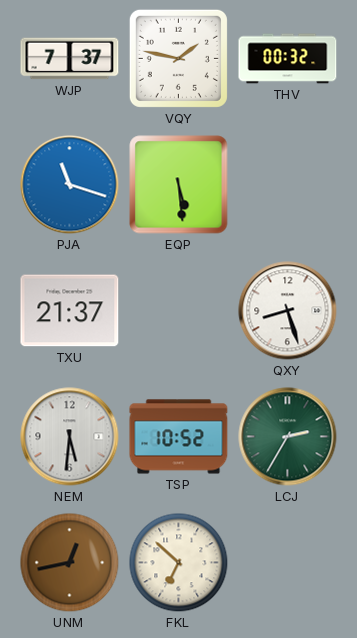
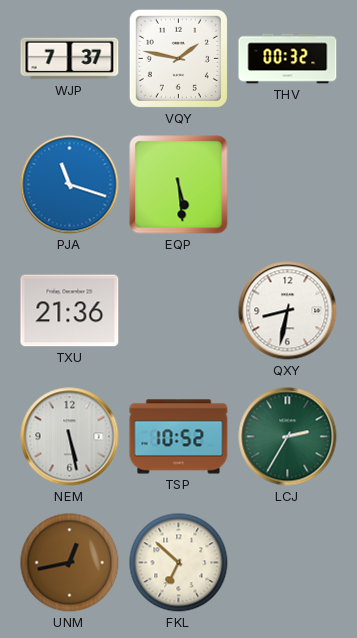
TXU: 21:37 -> 21:36
QXY: 8:27 -> 8:32
NEM: 5:31 -> 5:28
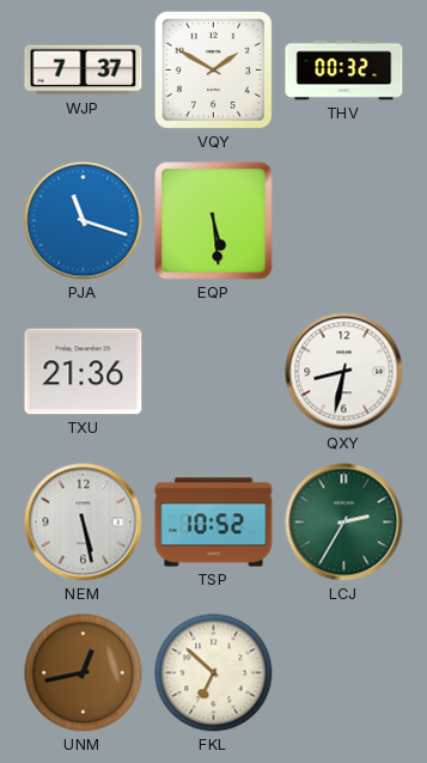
VQY: 1:47 -> 1:50
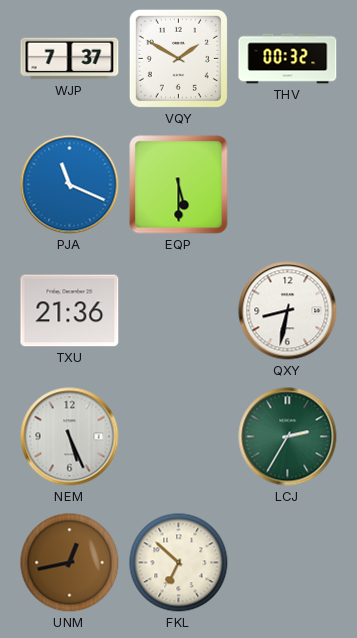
PJA: 11:18 -> 11:19
EQP: 5:29 -> 5:30
NEM: 5:28 -> 5:26
TSP: 10:52 -> none
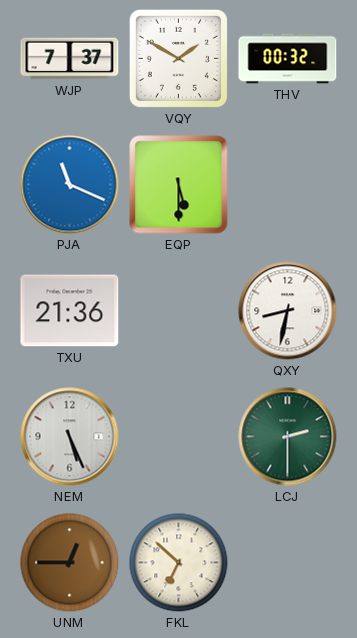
LCJ: 2:35 -> 2:30
UNM: 12:43 -> 12:45
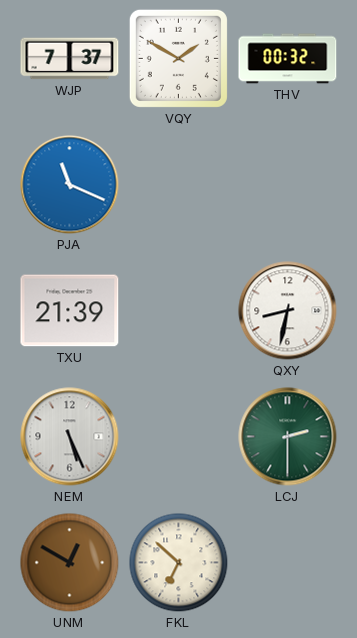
EQP: 5:30 -> none
TXU: 21:36 -> 21:39
UNM: 12:45 -> 12:50
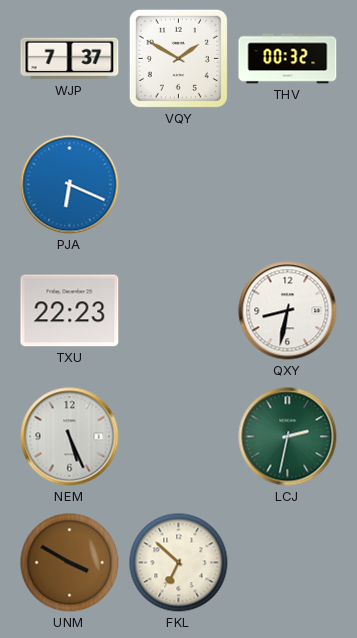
PJA: 11:19 -> 6:19
TXU: 21:39 -> 22:23
LCJ: 2:30 -> 2:32
UNM: 12:50 -> 3:50
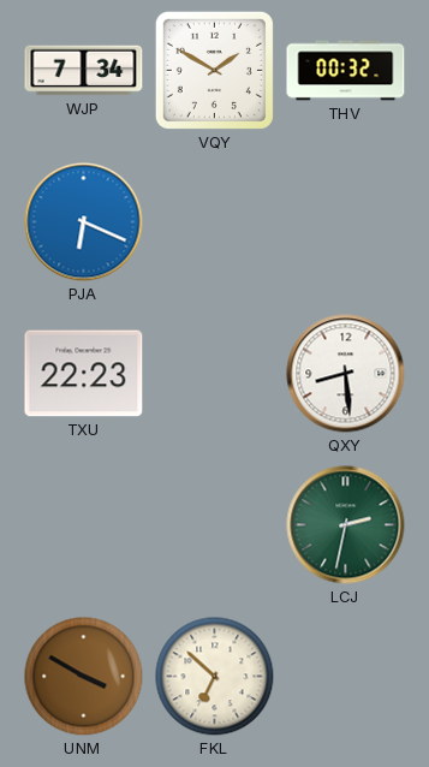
WJP: 7:37 -> 7:34
QXY: 8:32 -> 8:29
NEM: 5:26 -> none
